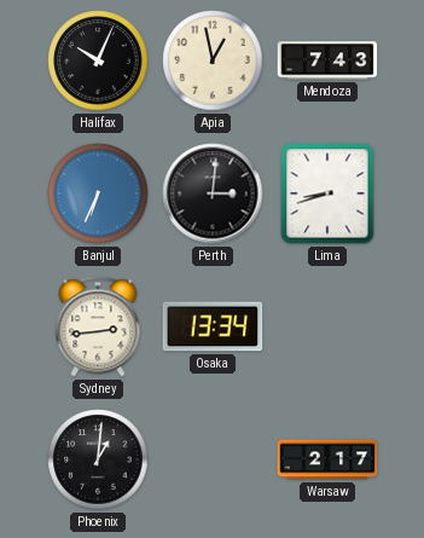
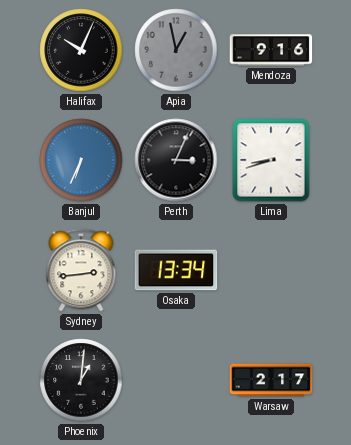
Apia dial: cream -> grey
Mendoza: 7:43 -> 9:16
Perth: 3:01 -> 3:04
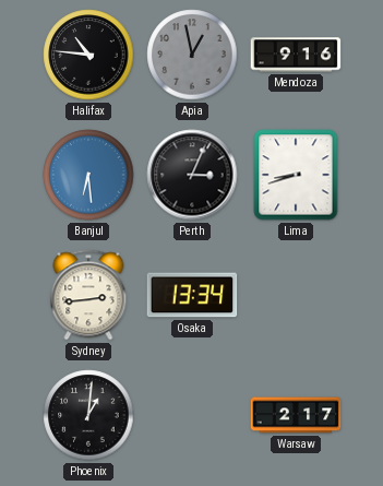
Halifax: 10:04 -> 10:46
Banjul: 6:34 -> 6:29
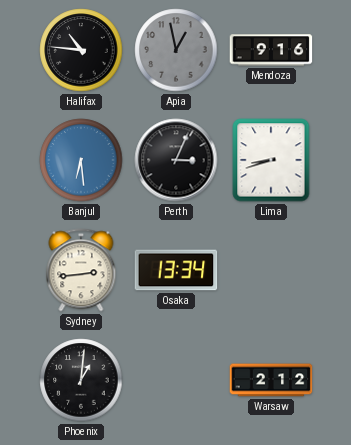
Warsaw: 2:17 -> 2:12
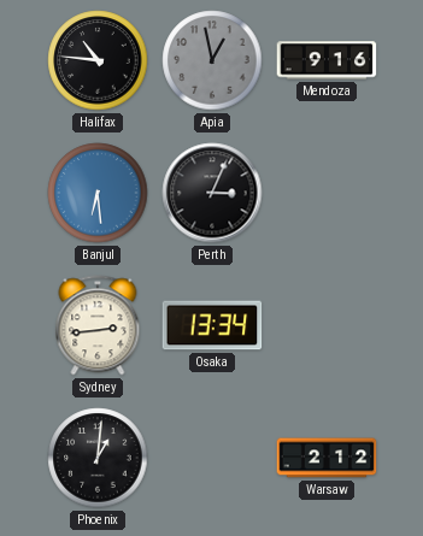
Lima: 8:42 -> none
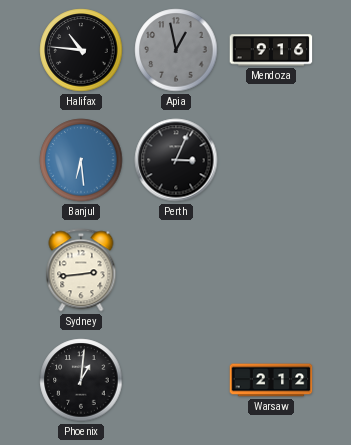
Osaka: 13:34 -> none
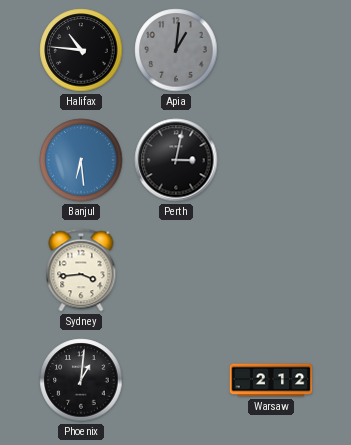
Apia: 12:58 -> 1:01
Mendoza: 9:16 -> none
Perth: 3:04 -> 3:02
Sydney: 2:44 -> 3:44
